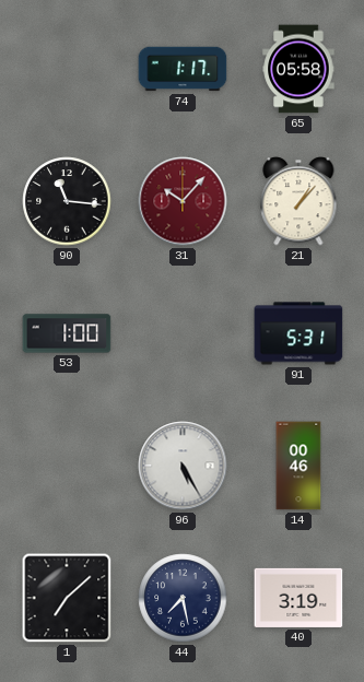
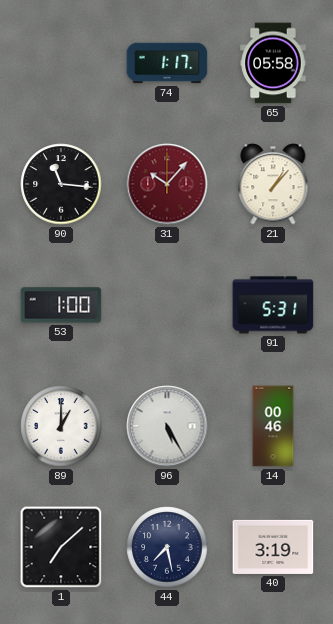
89: none -> 1:00
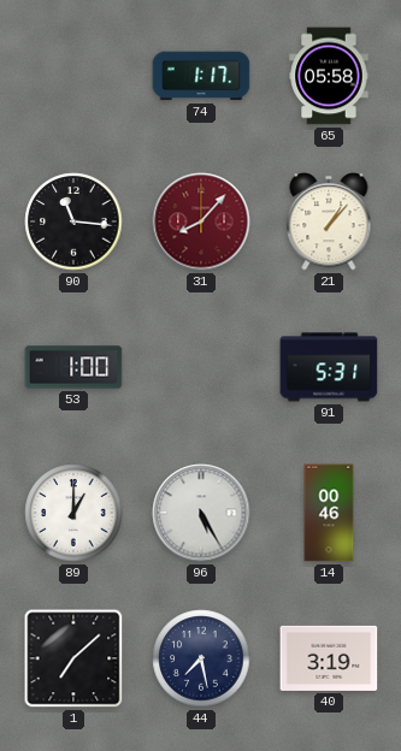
31: 10:07 -> 8:07
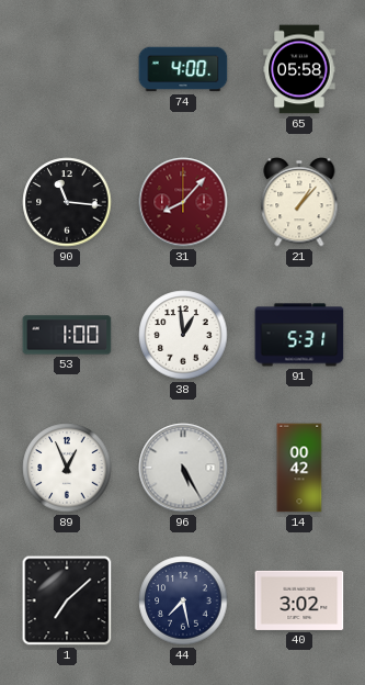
74: 1:17 -> 4:00
38: none -> 12:59
89: 1:00 -> 12:56
14: 00:46 -> 00:42
40: 3:19 -> 3:02
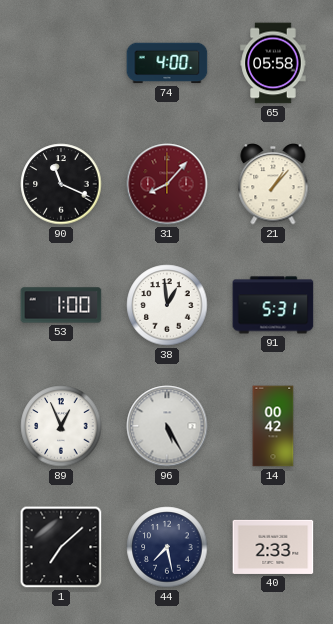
90: 11:16 -> 11:19
40: 3:02 -> 2:33
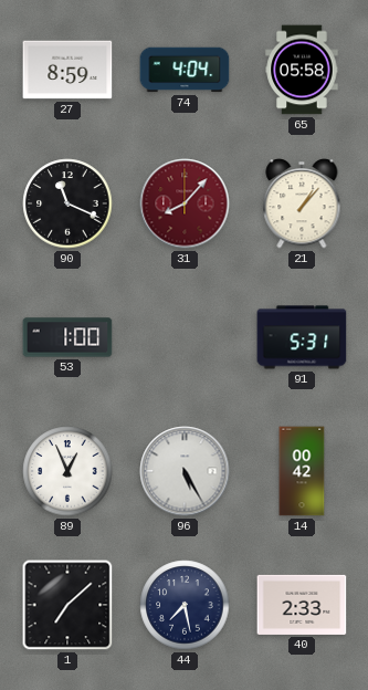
27: none -> 8:59
74: 4:00 -> 4:04
38: 12:59 -> none
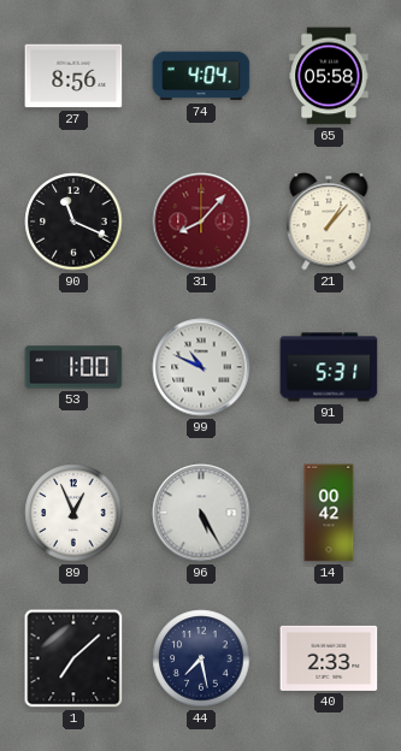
27: 8:59 -> 8:56
99: none -> 10:49
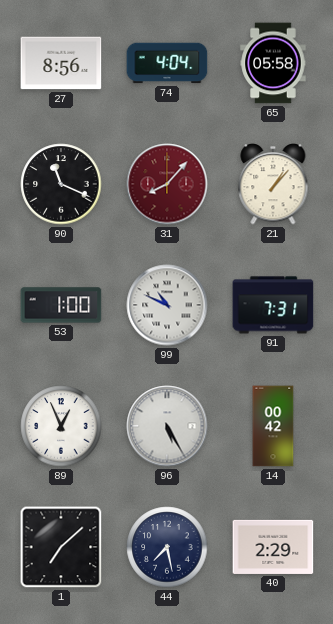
91: 5:31 -> 7:31
40: 2:33 -> 2:29
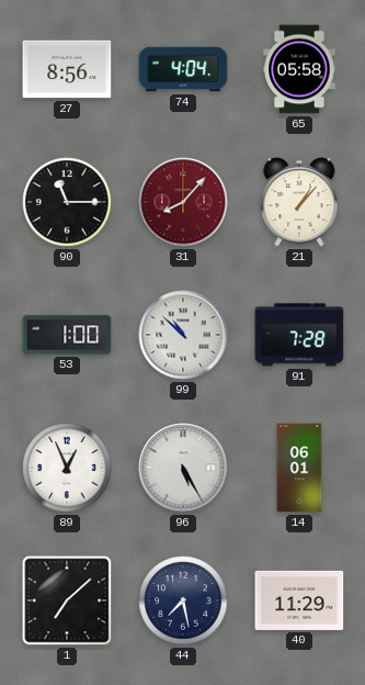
90: 11:19 -> 11:15
99: 10:49 -> 10:52
91: 7:31 -> 7:28
14: 00:42 -> 06:01
40: 2:29 -> 11:29
